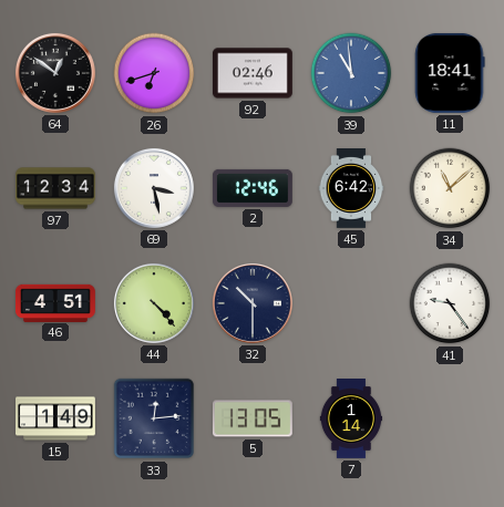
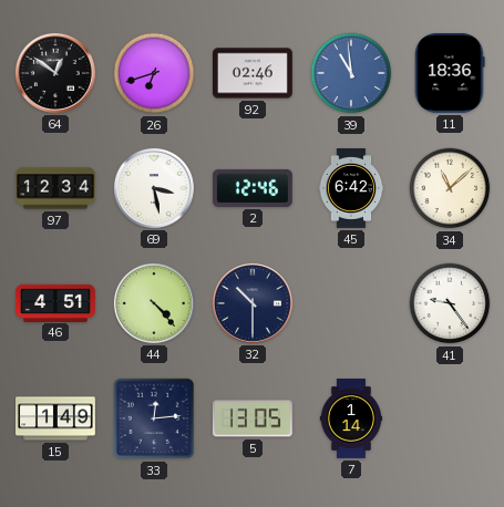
11: 18:41 -> 18:36
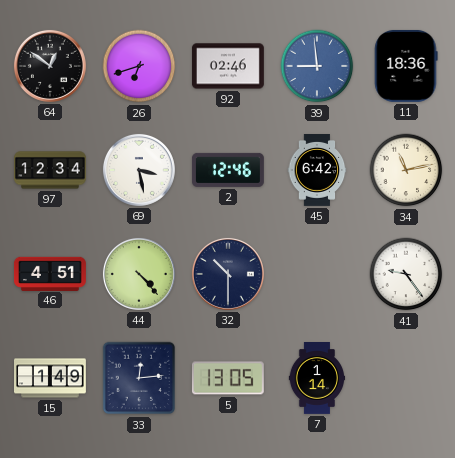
39: 10:59 -> 8:59
34: 11:08 -> 11:13
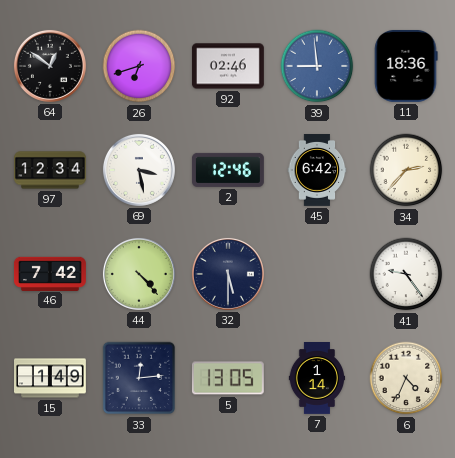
34: 11:13 -> 2:37
46: 4:51 -> 7:42
32: 10:30 -> 5:30
6: none -> 4:34
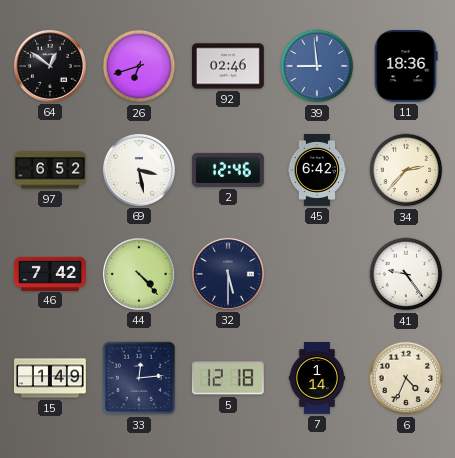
97: 12:34 -> 6:52
5: 13:05 -> 12:18
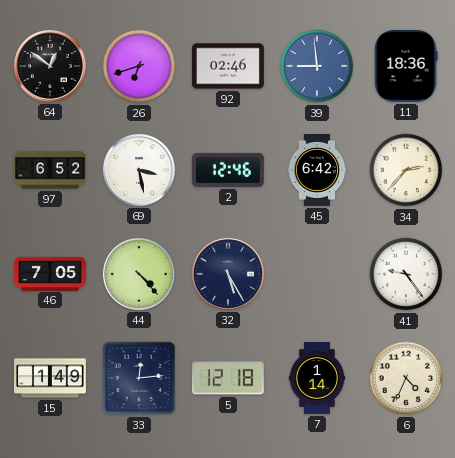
46: 7:42 -> 7:05
32: 5:30 -> 5:25
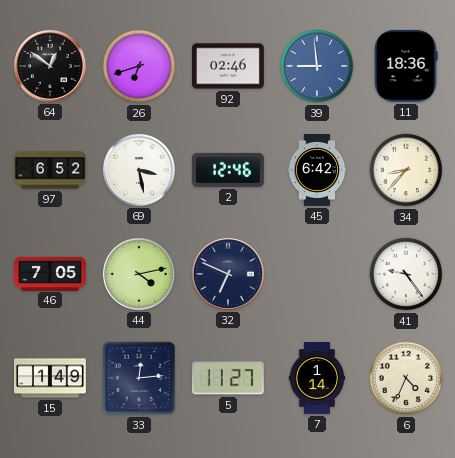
34: 2:37 -> 8:37
44: 4:23 -> 4:13
32: 5:25 -> 6:49
5: 12:18 -> 11:27
